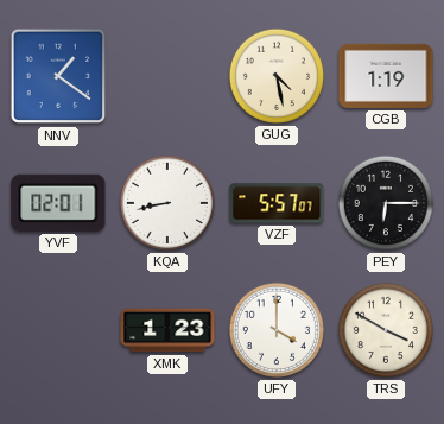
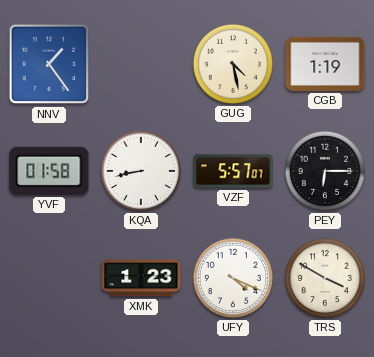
NNV: 1:21 -> 1:24
YVF: 02:01 -> 01:58
UFY: 4:00 -> 4:19
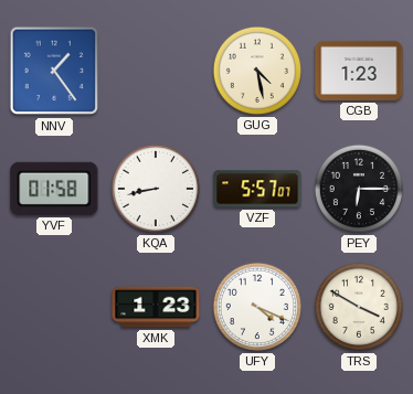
CGB: 1:19 -> 1:23
